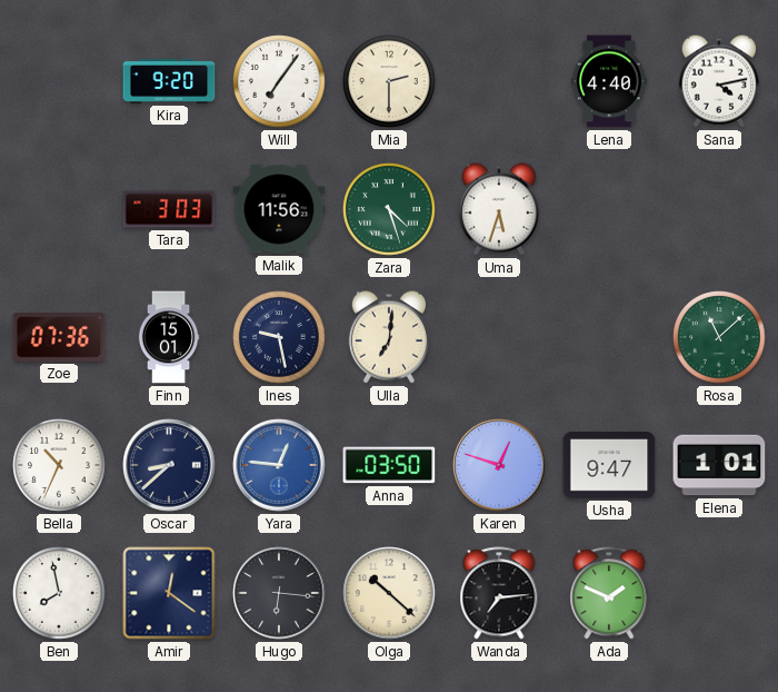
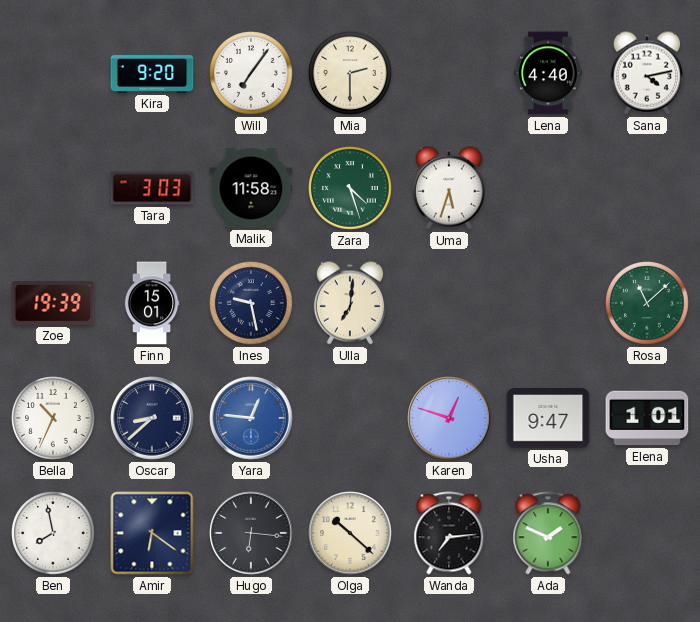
Malik: 11:56 -> 11:58
Zoe: 07:36 -> 19:39
Anna: 03:50 -> none
Amir: 12:21 -> 6:21
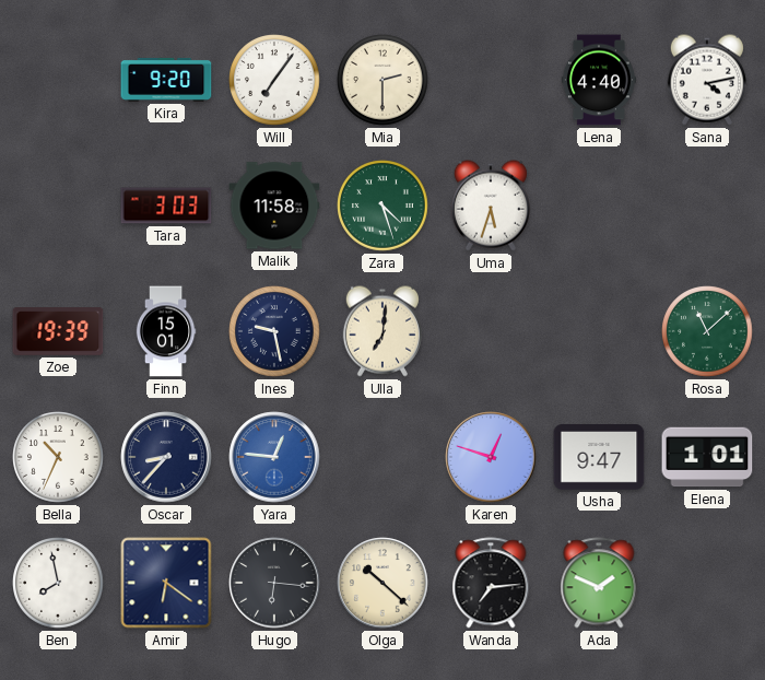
Oscar: 8:38 -> 8:37
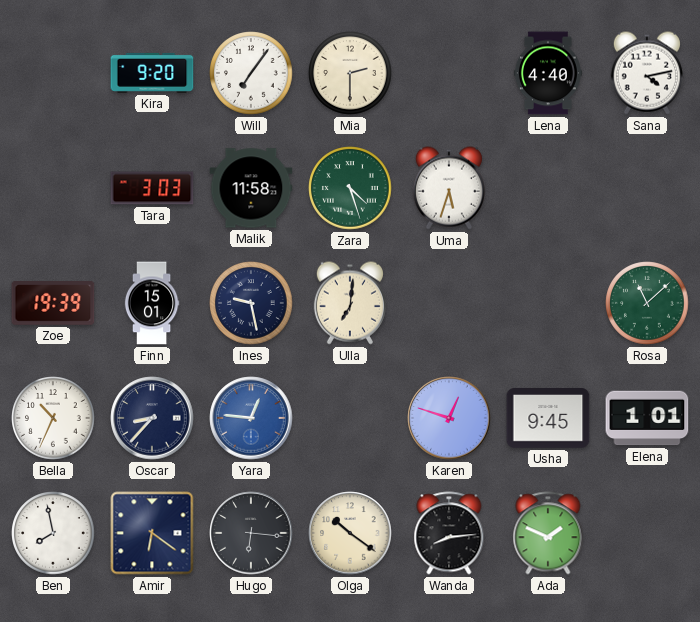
Usha: 9:47 -> 9:45
Olga: 10:22 -> 10:21
Wanda: 7:14 -> 8:14
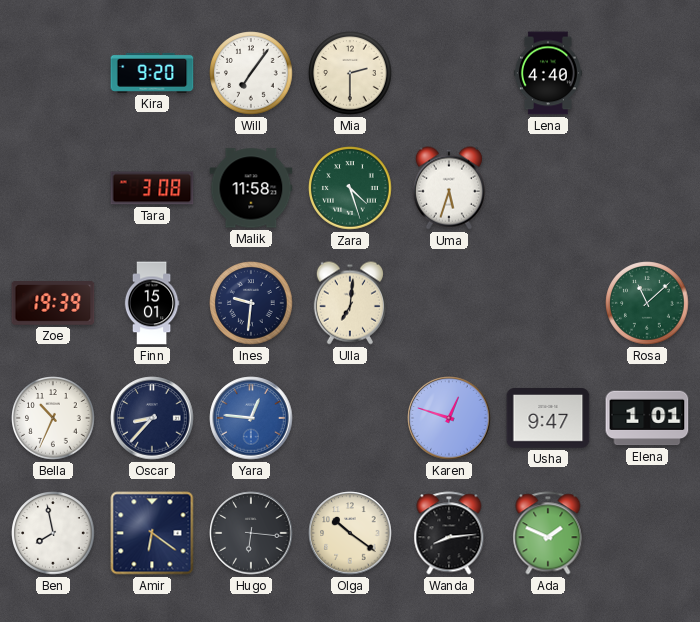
Sana: 4:13 -> none
Tara: 3:03 -> 3:08
Ines: 9:28 -> 9:31
Usha: 9:45 -> 9:47
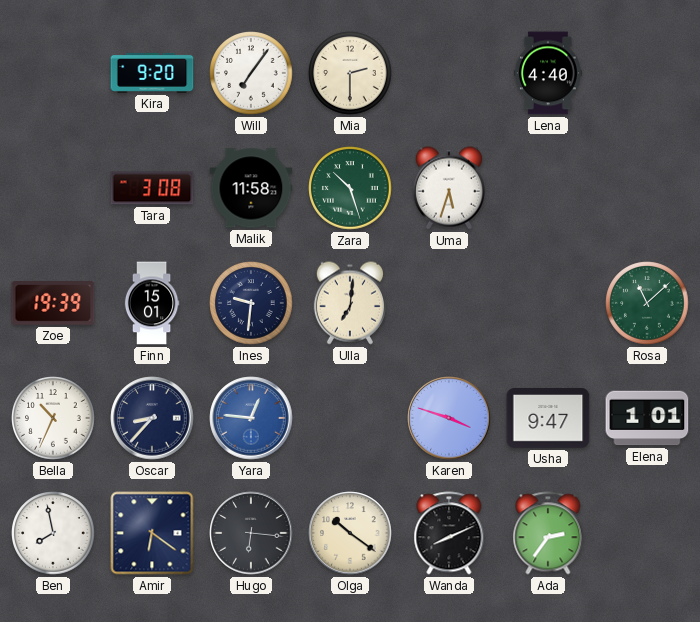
Zara: 4:27 -> 10:27
Karen: 12:48 -> 3:48
Wanda: 8:14 -> 8:11
Ada: 1:49 -> 2:36
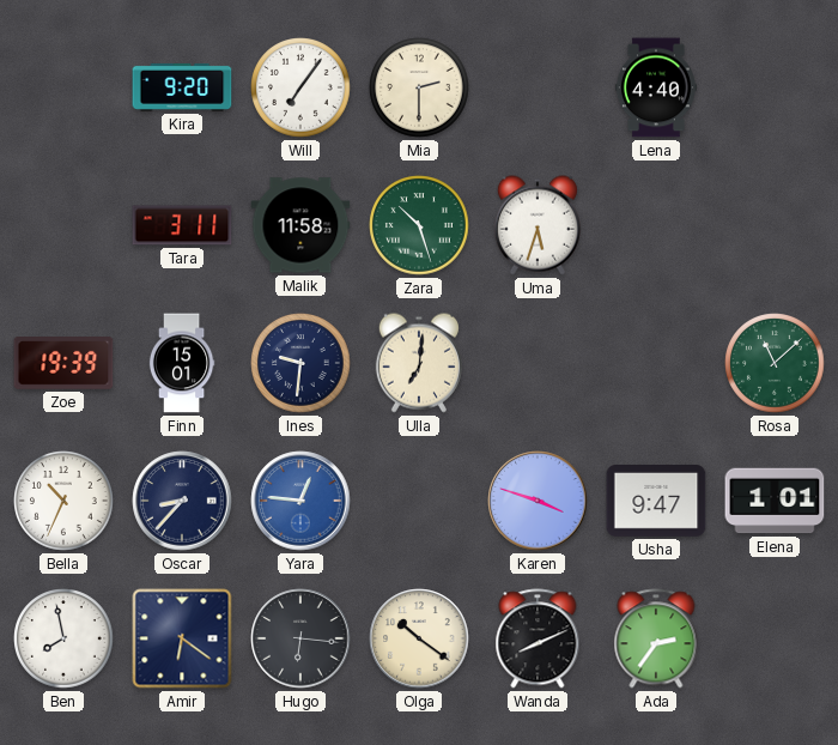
Tara: 3:08 -> 3:11
